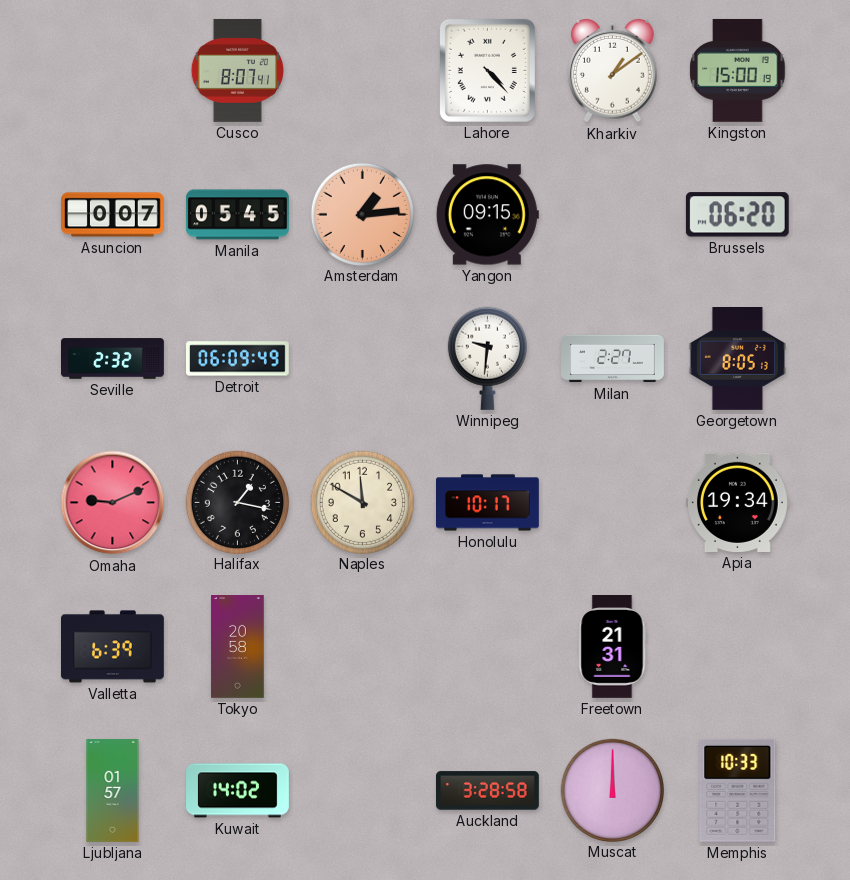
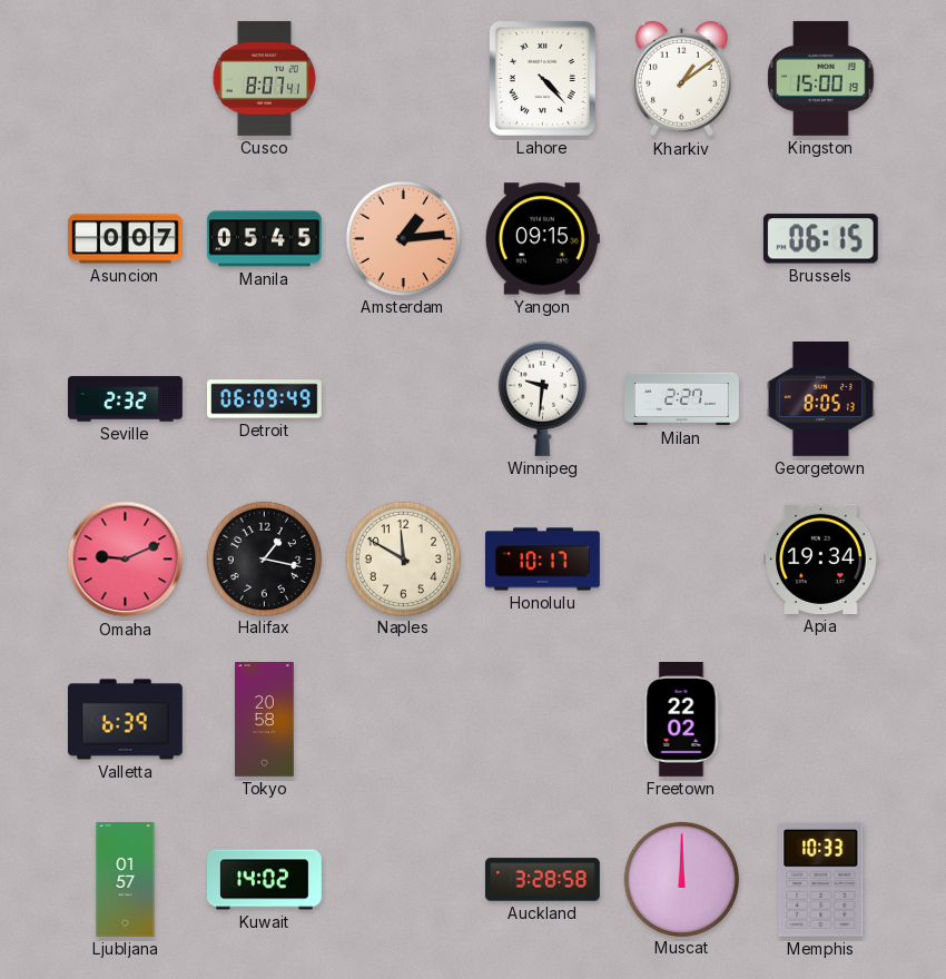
Brussels: 06:20 -> 06:15
Freetown: 21:31 -> 22:02
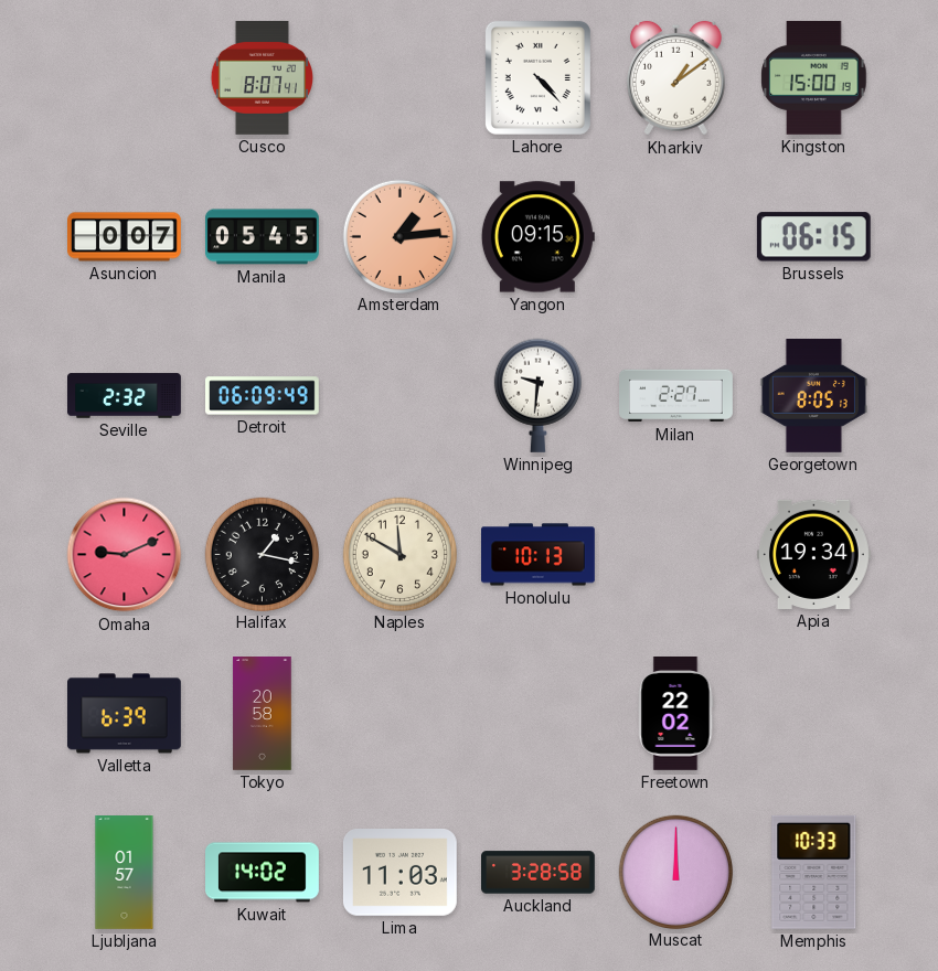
Honolulu: 10:17 -> 10:13
Lima: none -> 11:03
